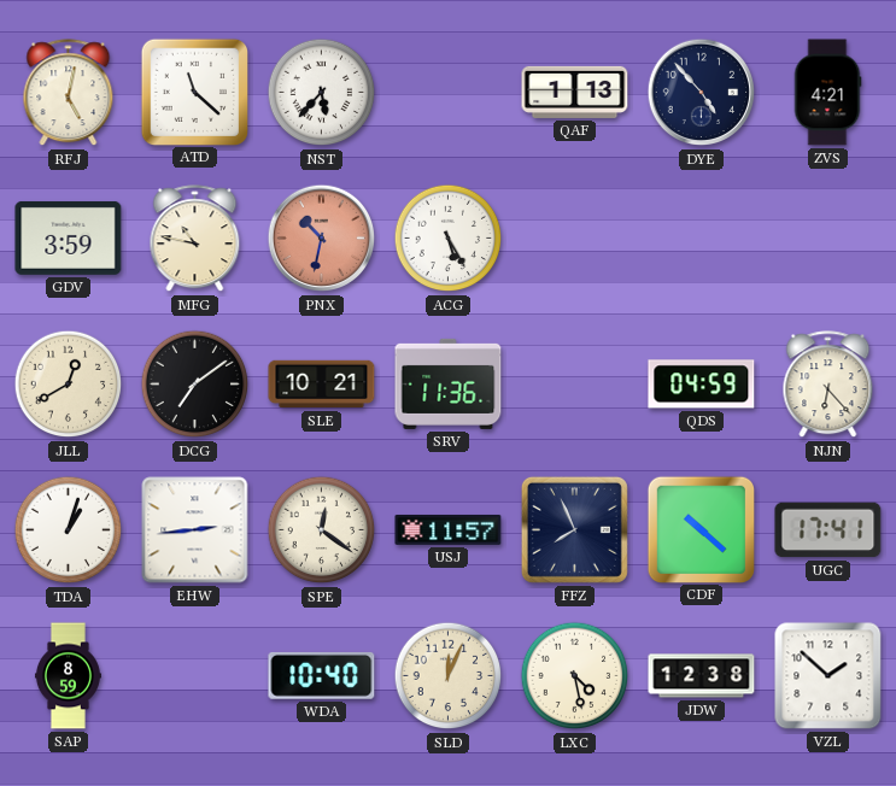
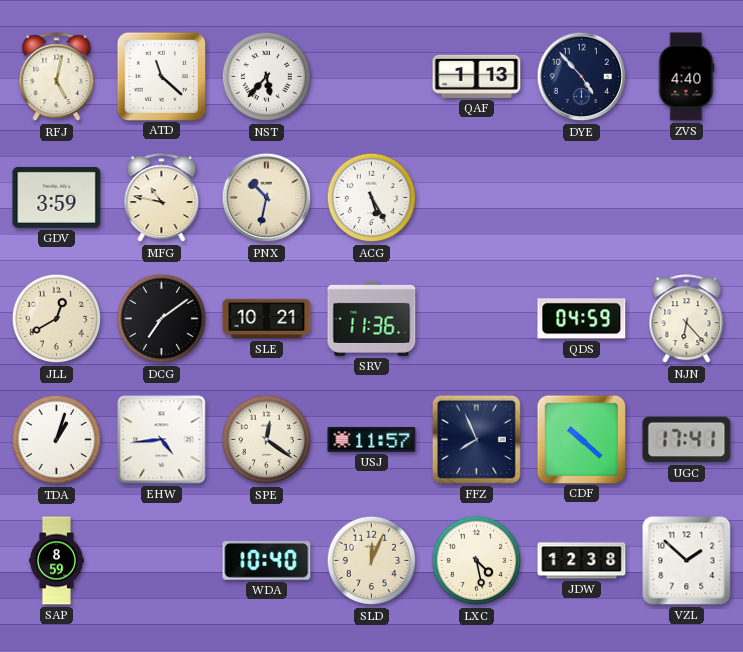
ZVS: 4:21 -> 4:40
PNX dial: salmon -> cream
EHW: 2:44 -> 4:44
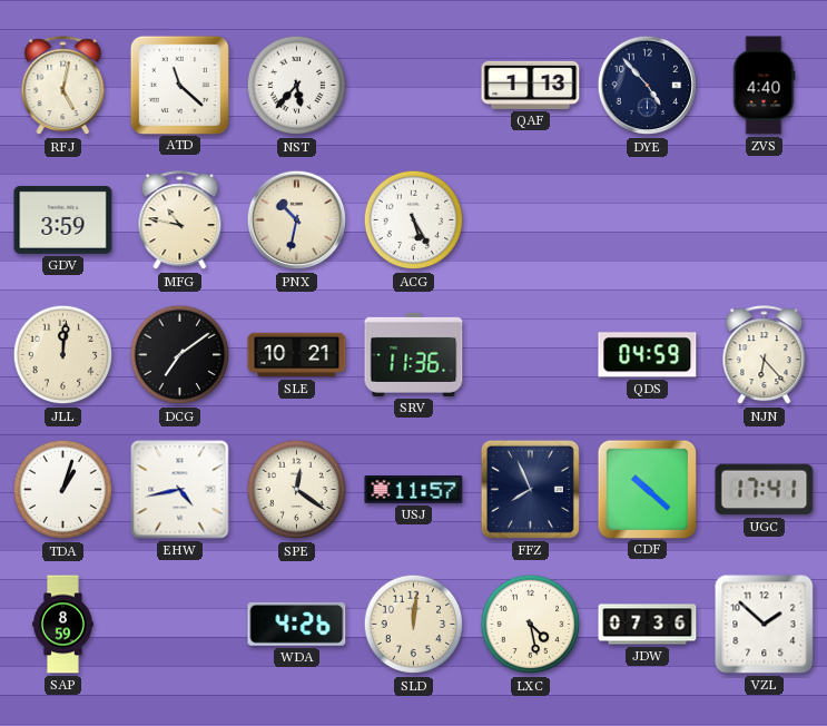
JLL: 12:40 -> 12:01
EHW: 4:44 -> 4:43
WDA: 10:40 -> 4:26
SLD: 12:04 -> 12:01
JDW: 12:38 -> 07:36
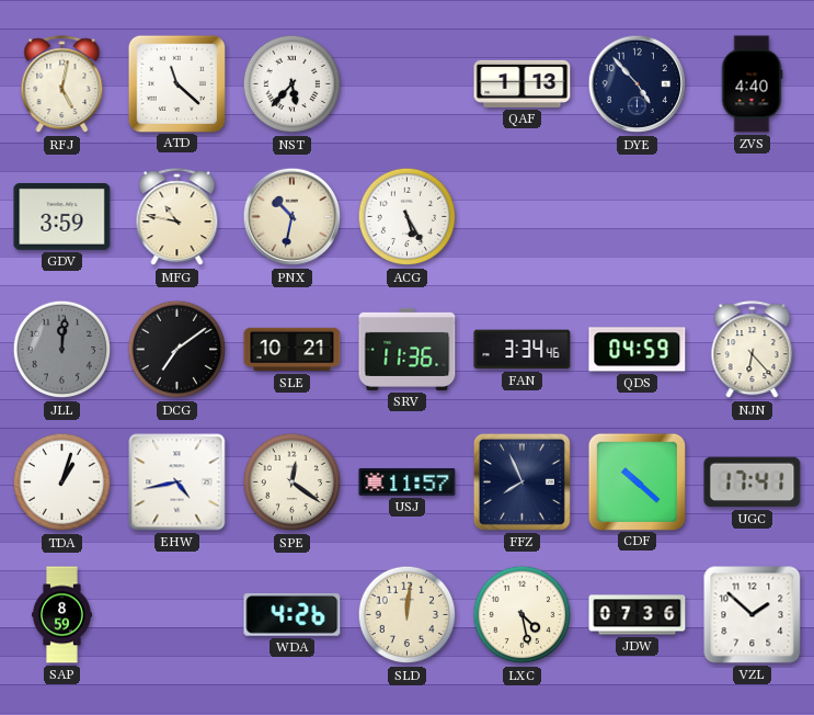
JLL dial: cream -> grey
FAN: none -> 3:34
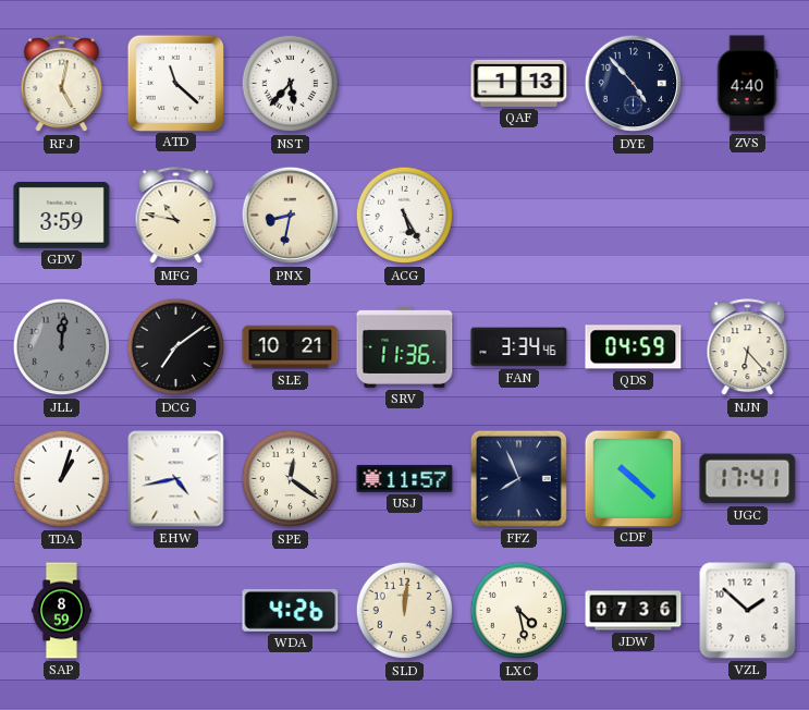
PNX: 10:32 -> 8:32
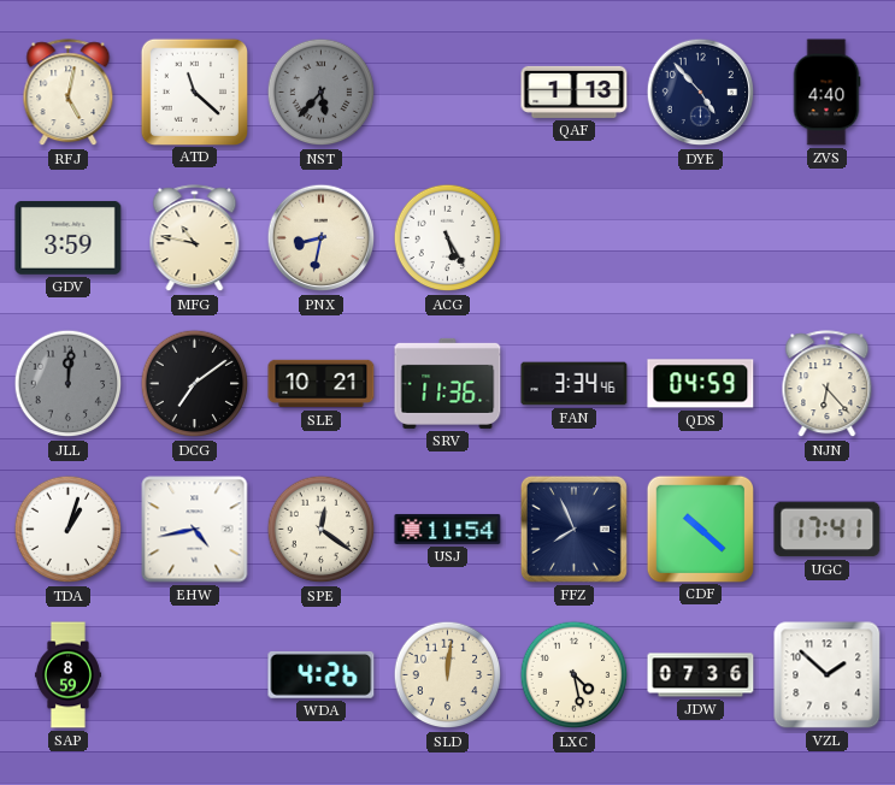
NST dial: white -> grey
USJ: 11:57 -> 11:54
